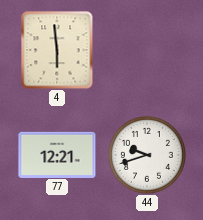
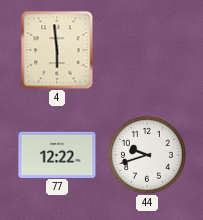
77: 12:21 -> 12:22
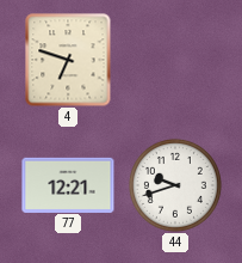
4: 5:59 -> 6:48
77: 12:22 -> 12:21
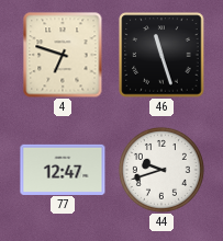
46: none -> 11:27
77: 12:21 -> 12:47
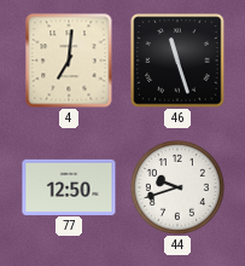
4: 6:48 -> 7:01
77: 12:47 -> 12:50
